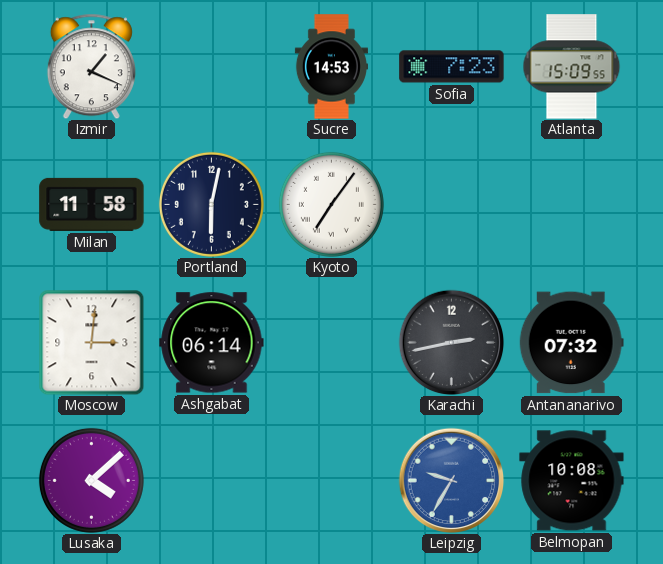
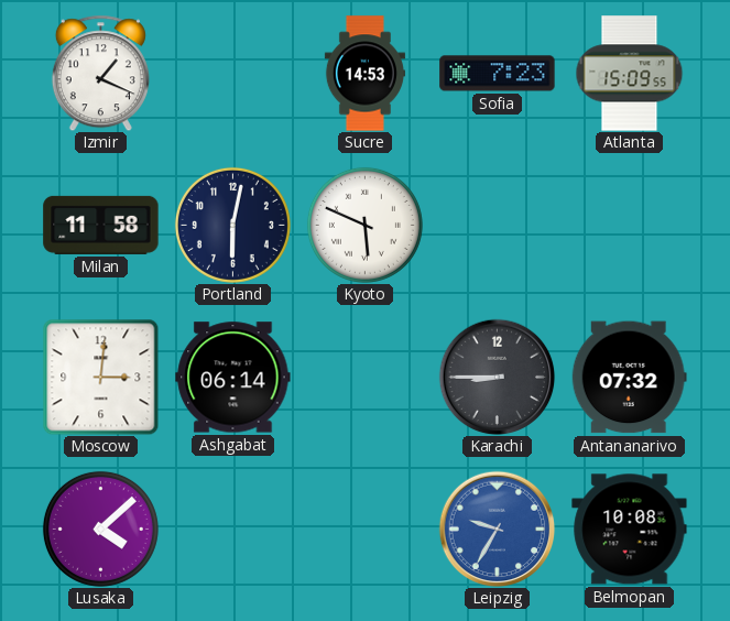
Kyoto: 7:06 -> 5:49
Karachi: 2:43 -> 8:45
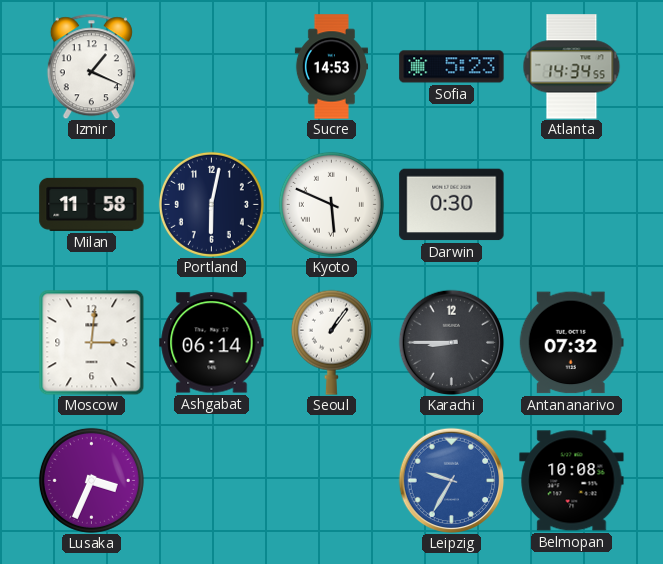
Sofia: 7:23 -> 5:23
Atlanta: 15:09 -> 14:34
Darwin: none -> 0:30
Seoul: none -> 1:06
Lusaka: 4:08 -> 3:34
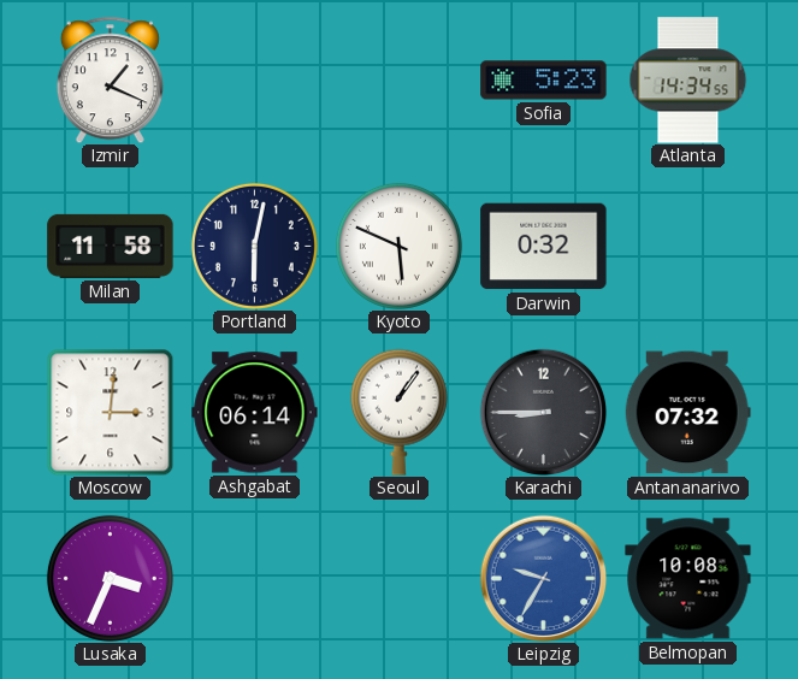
Sucre: 14:53 -> none
Darwin: 0:30 -> 0:32
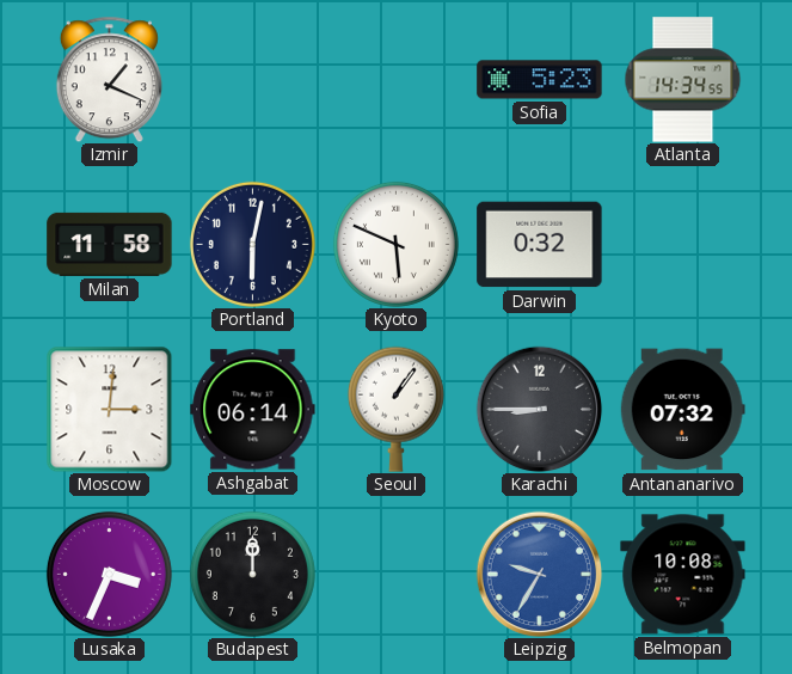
Budapest: none -> 12:00
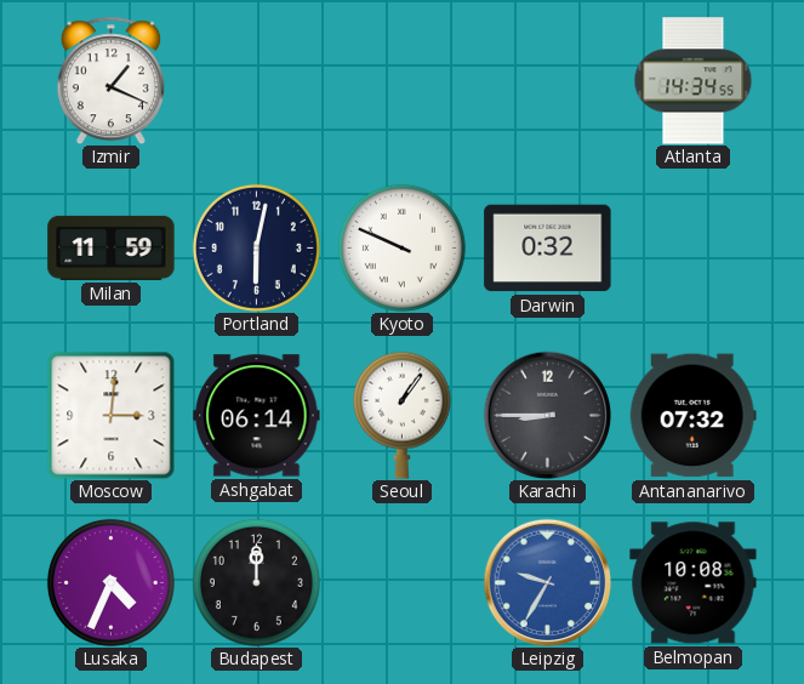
Sofia: 5:23 -> none
Milan: 11:58 -> 11:59
Kyoto: 5:49 -> 9:49
Lusaka: 3:34 -> 4:34
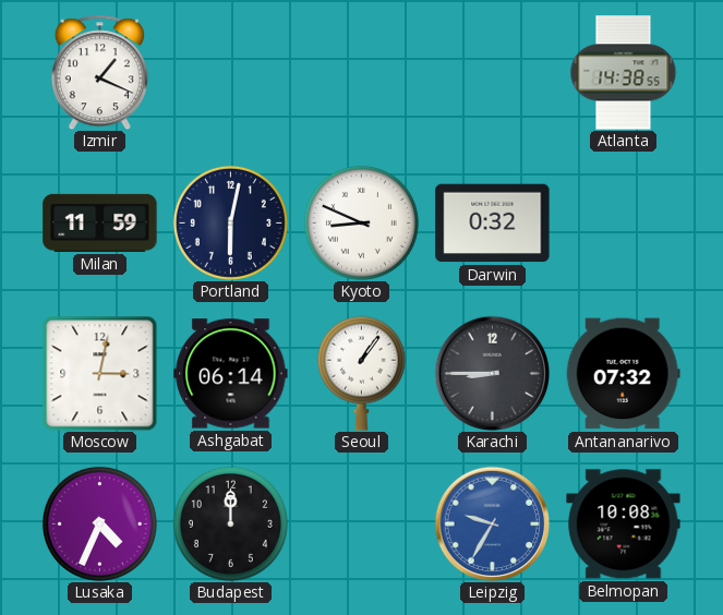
Atlanta: 14:34 -> 14:38
Kyoto: 9:49 -> 8:49
Moscow: 3:01 -> 3:02
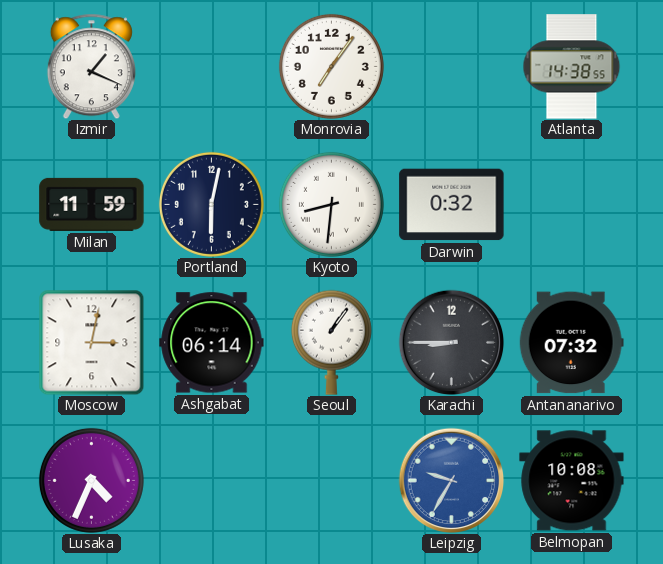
Monrovia: none -> 7:06
Kyoto: 8:49 -> 8:31
Budapest: 12:00 -> none
